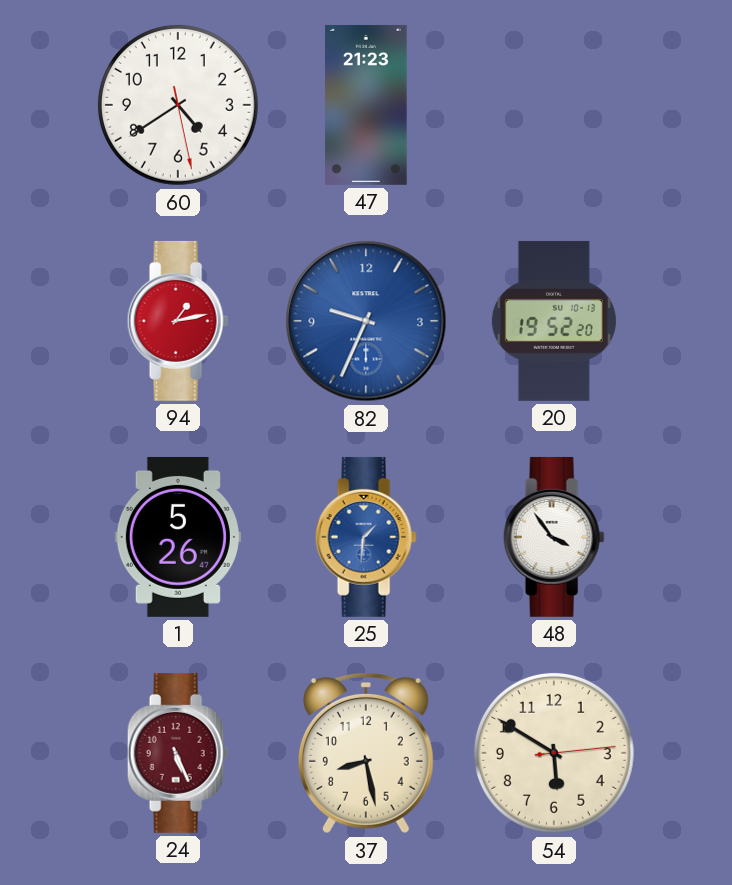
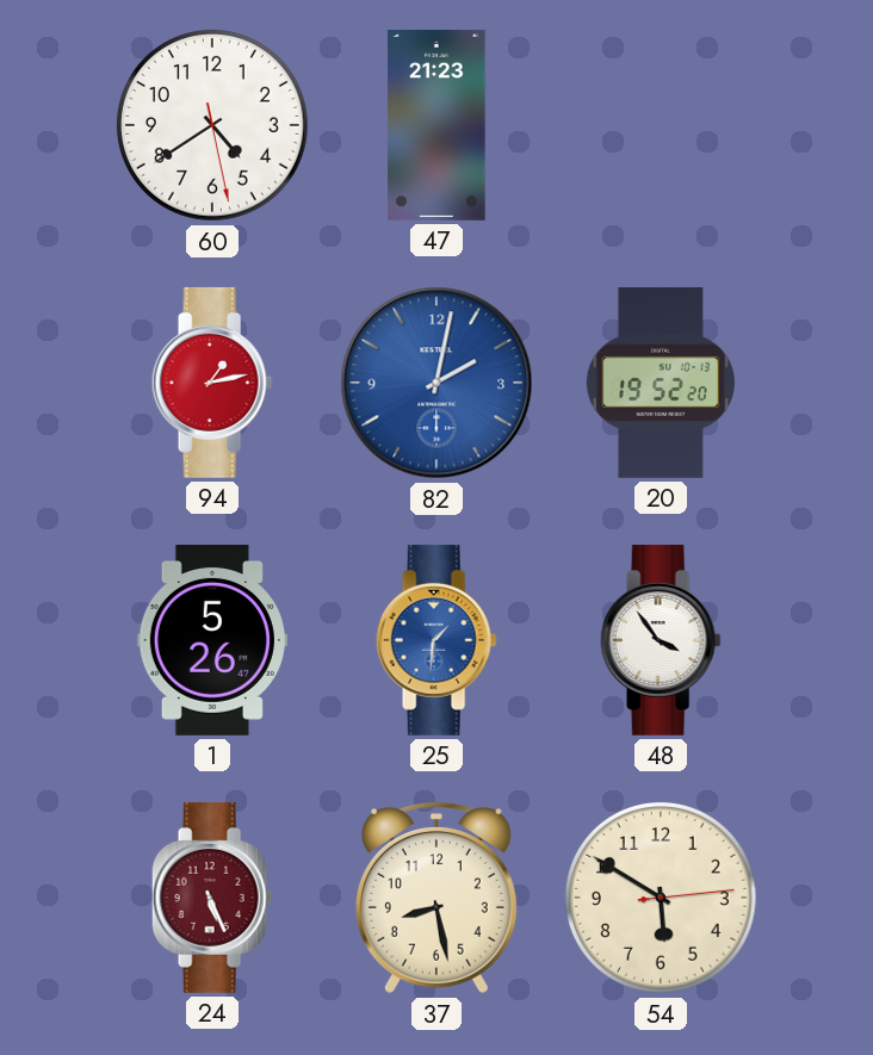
82: 9:34 -> 2:02
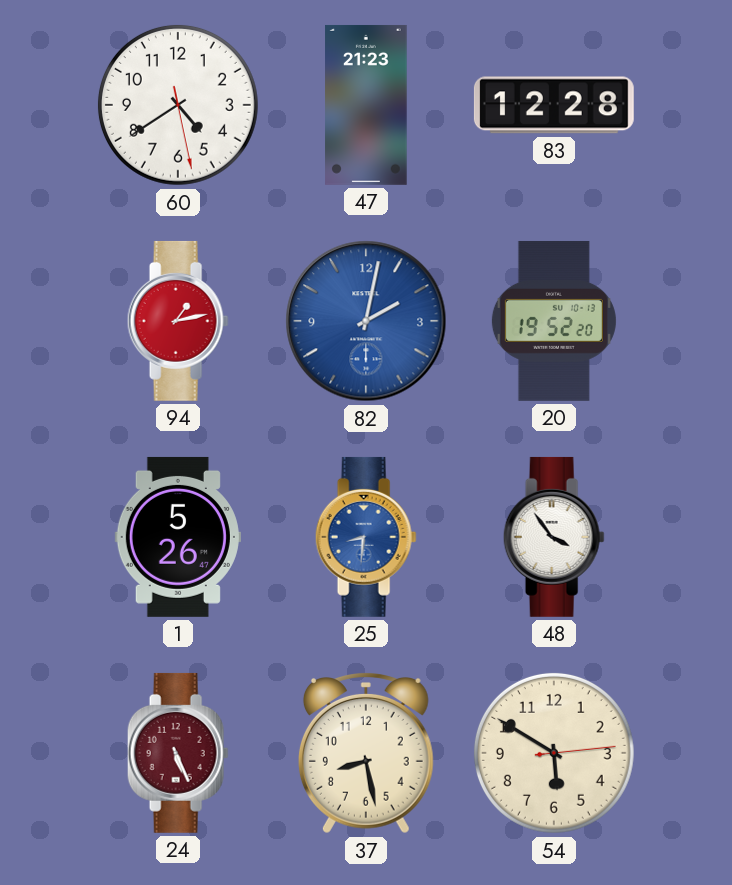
83: none -> 12:28
25: 1:31 -> 8:31
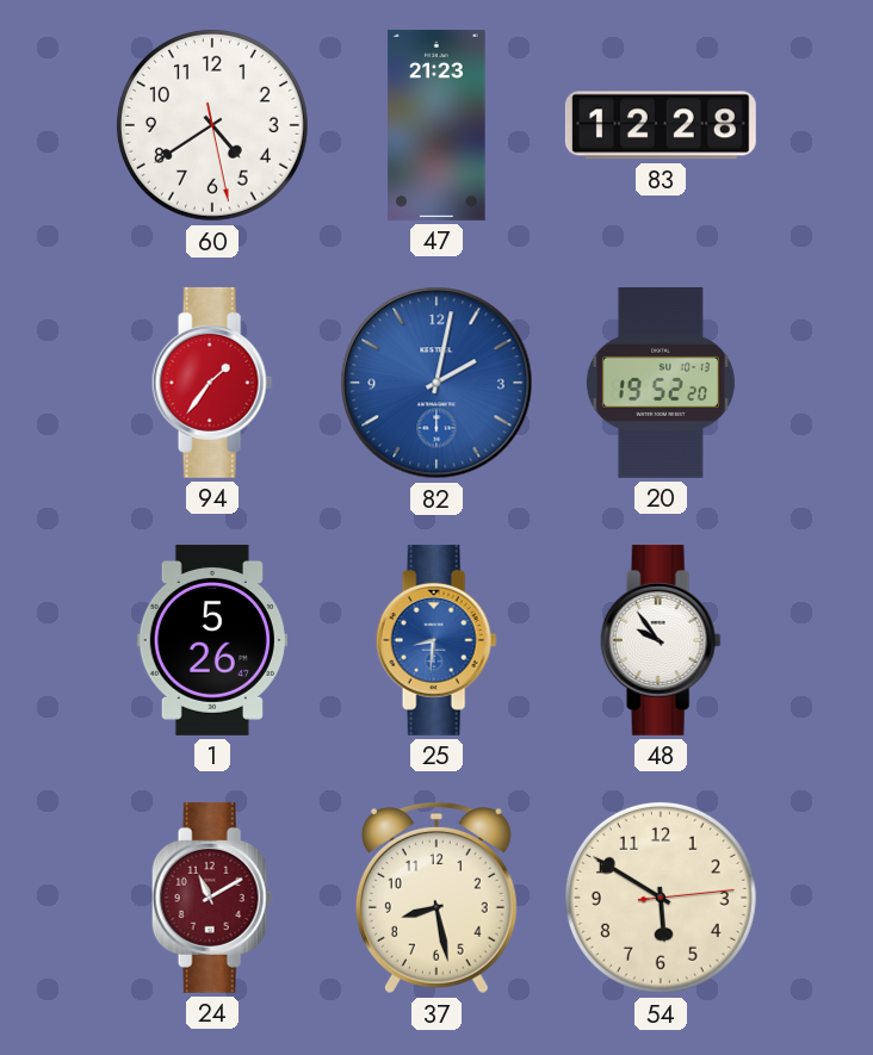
94: 1:13 -> 1:36
48: 3:54 -> 9:54
24: 5:26 -> 11:10
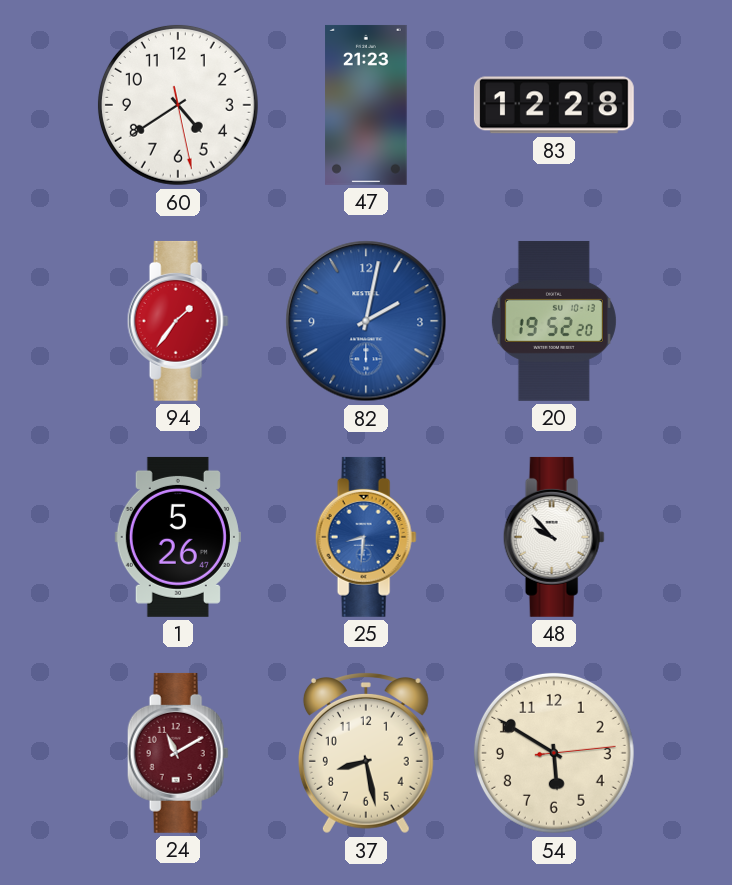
48: 9:54 -> 9:53
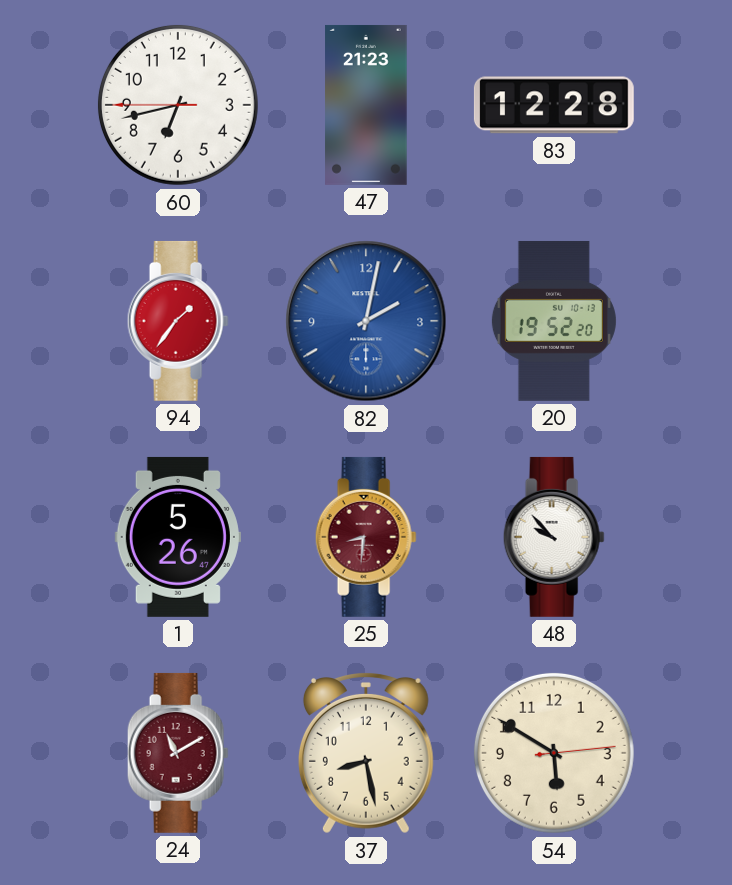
60: 4:39 -> 6:42
25 dial: blue -> burgundy
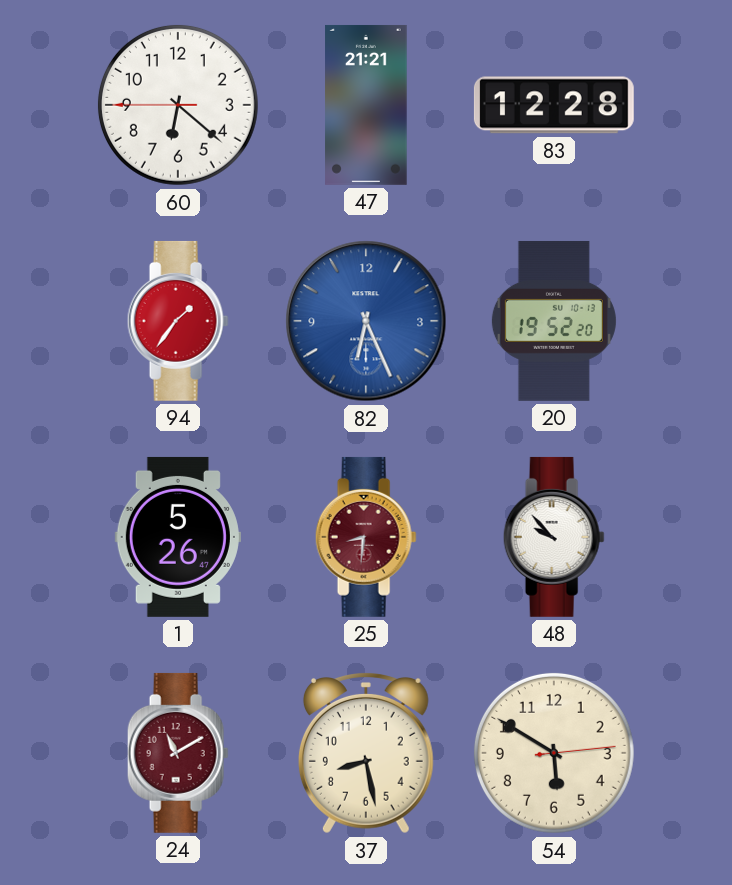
60: 6:42 -> 6:21
47: 21:23 -> 21:21
82: 2:02 -> 6:26
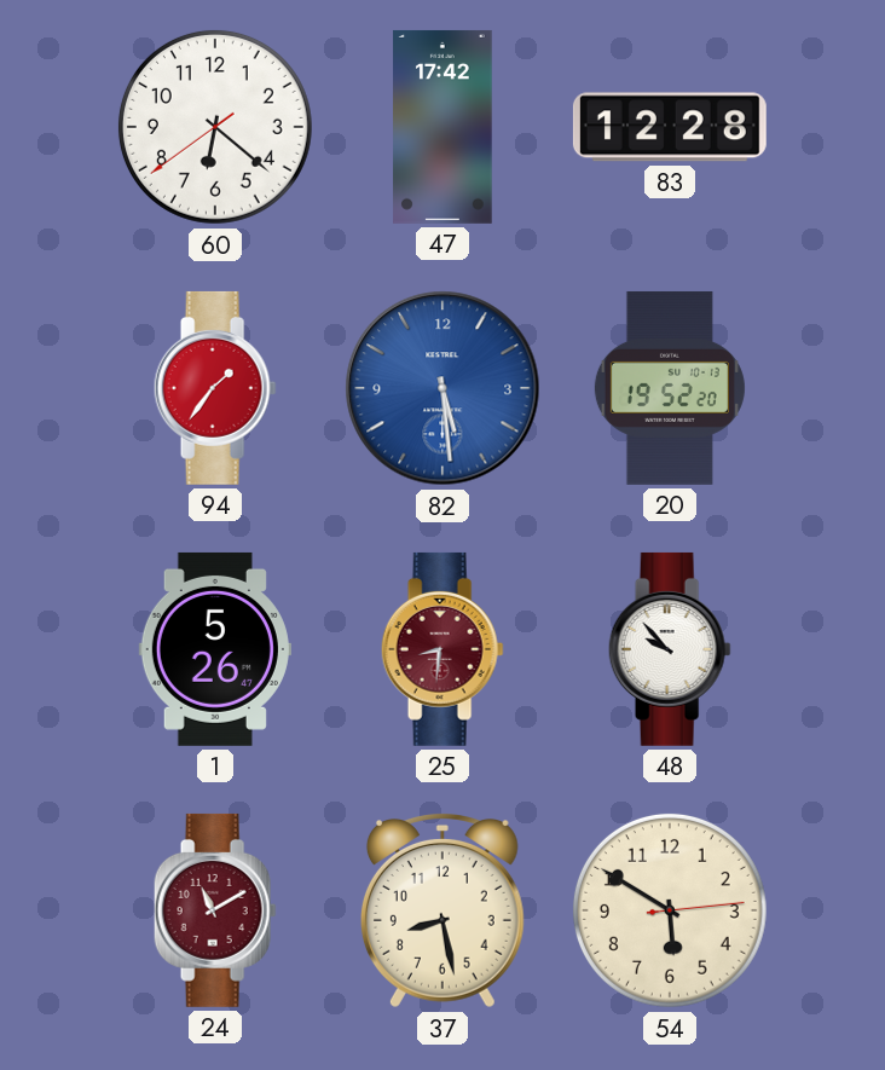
60: 6:21:45 -> 6:21:39
47: 21:21 -> 17:42
82: 6:26 -> 5:29
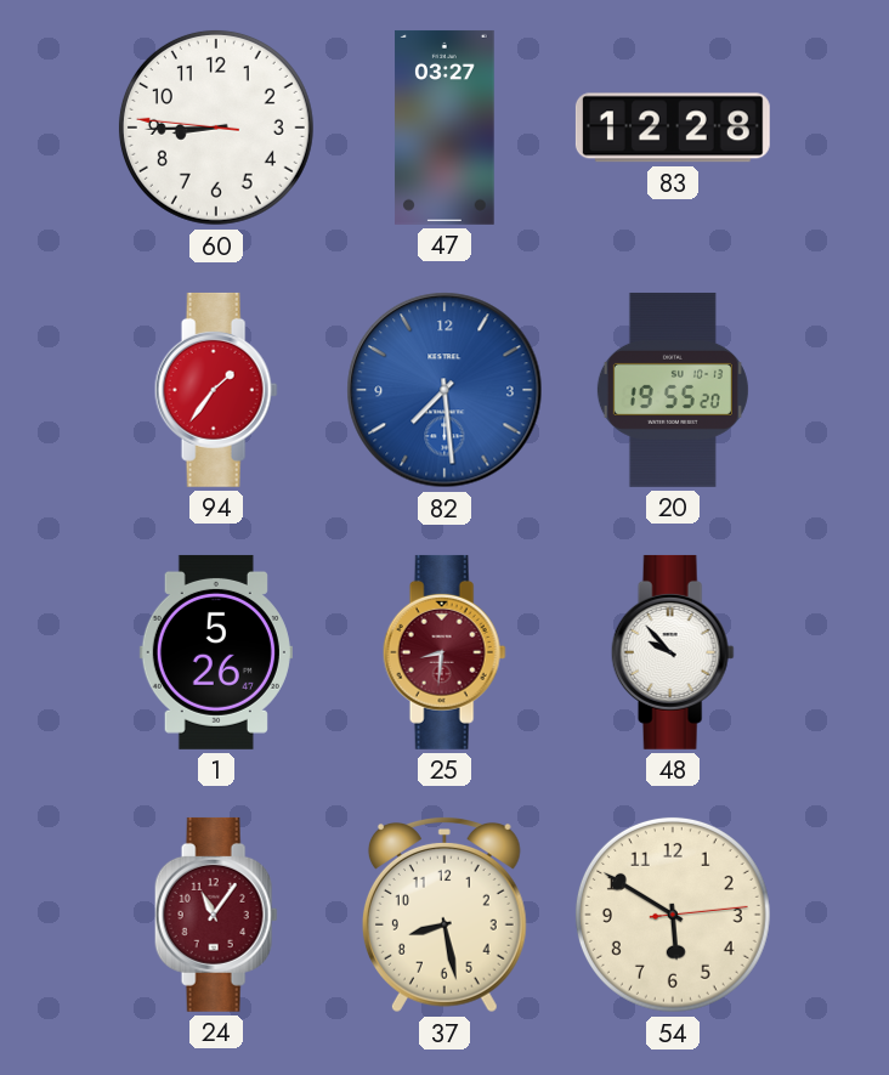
60: 6:21 -> 8:44
47: 17:42 -> 03:27
82: 5:29 -> 7:29
20: 19:52 -> 19:55
24: 11:10 -> 11:06
